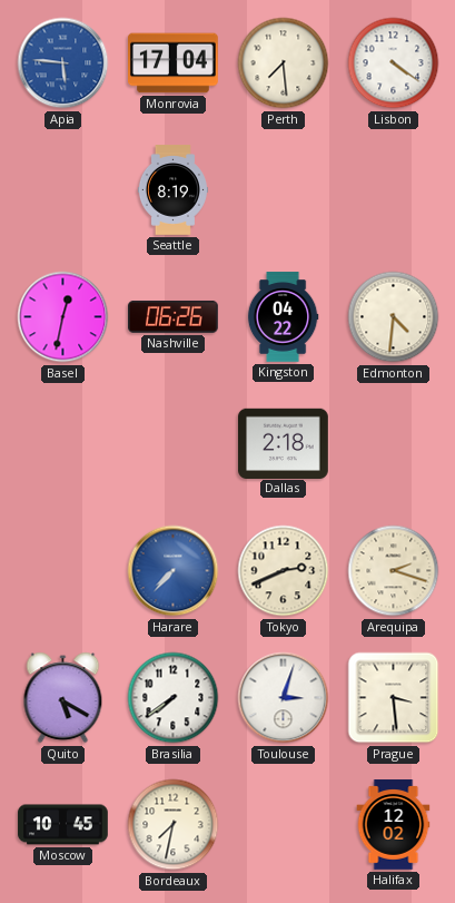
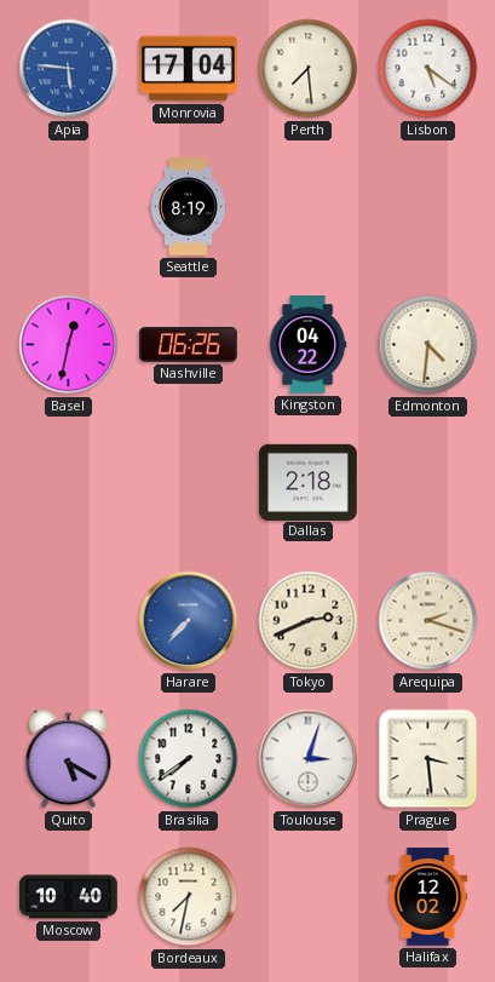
Lisbon: 4:21 -> 5:21
Moscow: 10:45 -> 10:40
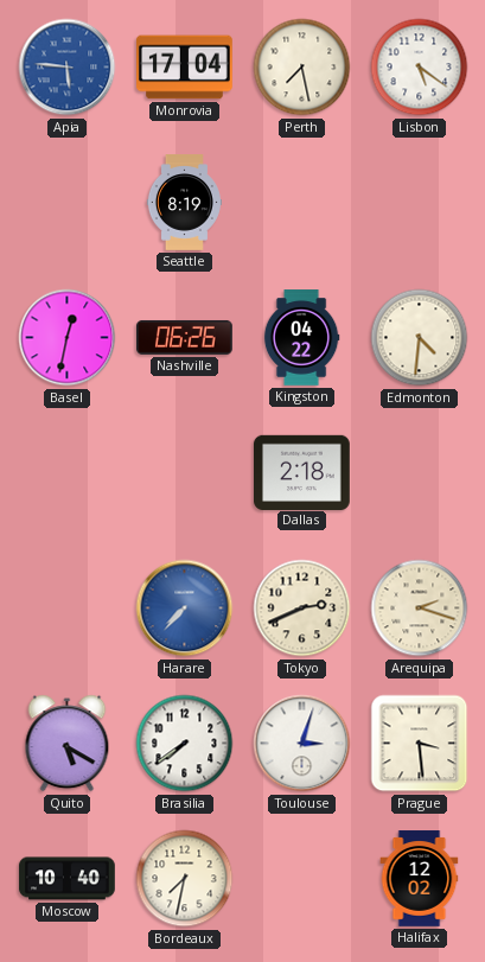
Perth: 7:29 -> 7:28
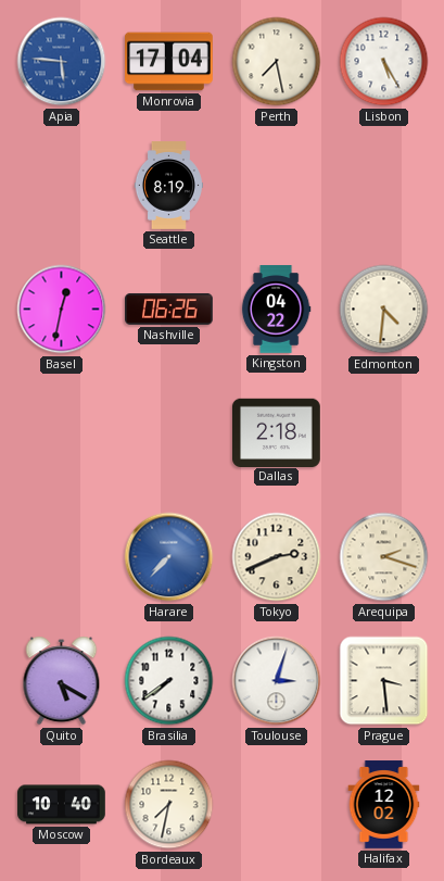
Lisbon: 5:21 -> 5:25
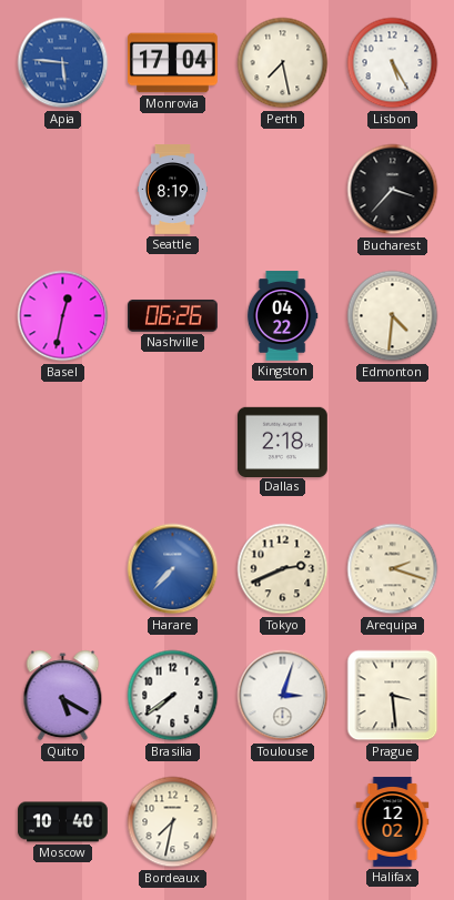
Bucharest: none -> 3:37
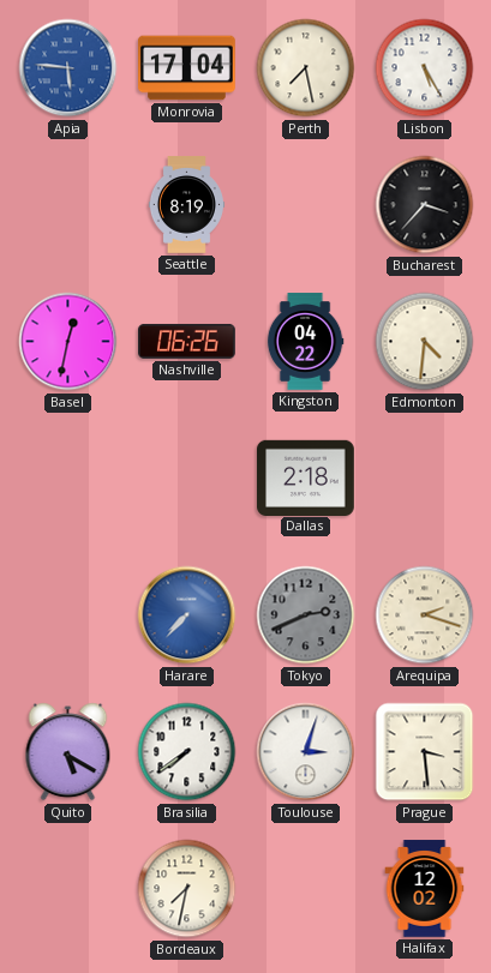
Tokyo dial: cream -> grey
Moscow: 10:40 -> none
